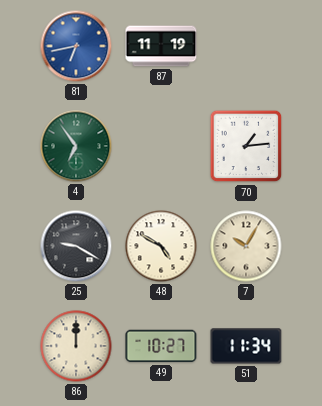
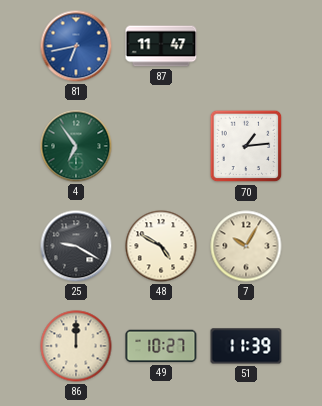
87: 11:19 -> 11:47
51: 11:34 -> 11:39
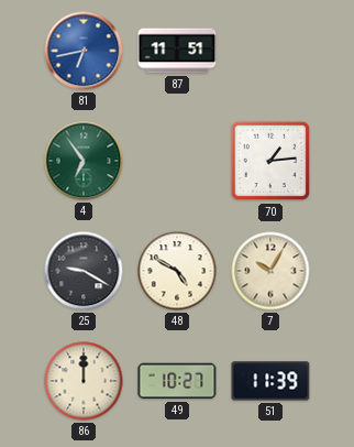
87: 11:47 -> 11:51
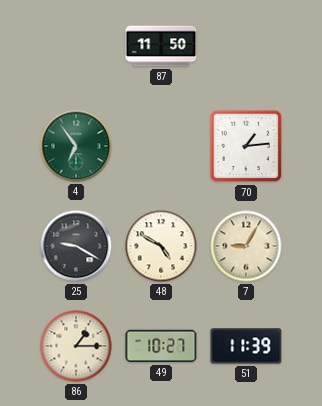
81: 6:43 -> none
87: 11:51 -> 11:50
7: 10:05 -> 9:05
86: 12:00 -> 1:15
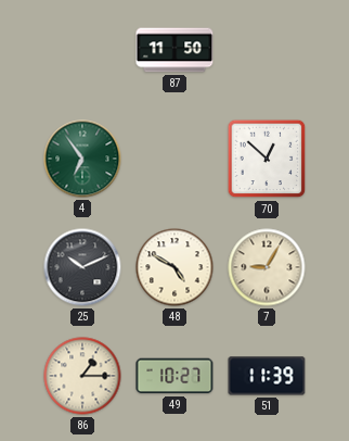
70: 1:14 -> 12:52
25: 9:20 -> 10:11
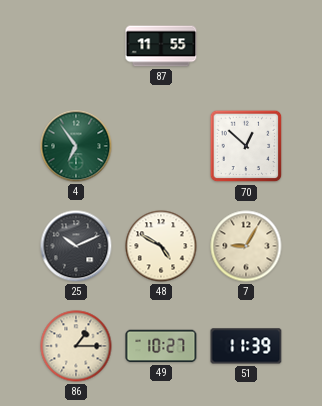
87: 11:50 -> 11:55
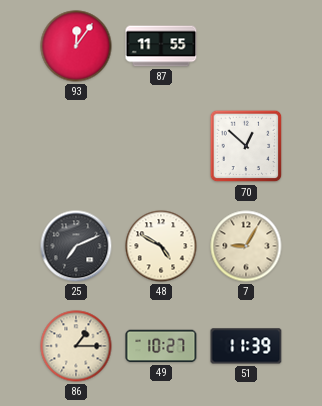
93: none -> 12:06
4: 6:54 -> none
25: 10:11 -> 7:11
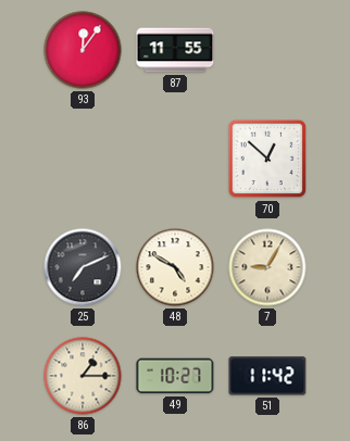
51: 11:39 -> 11:42
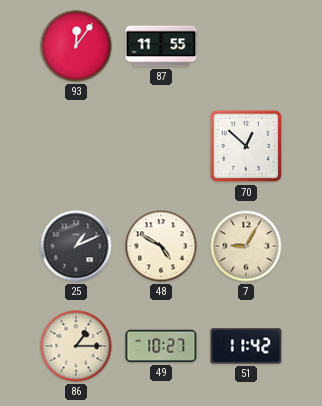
25: 7:11 -> 1:11
